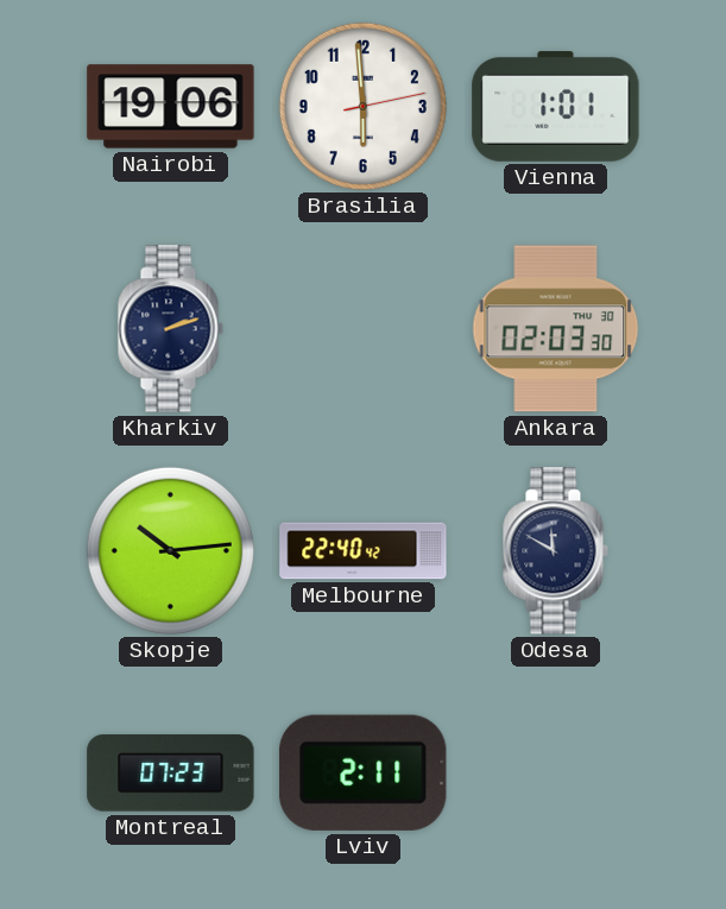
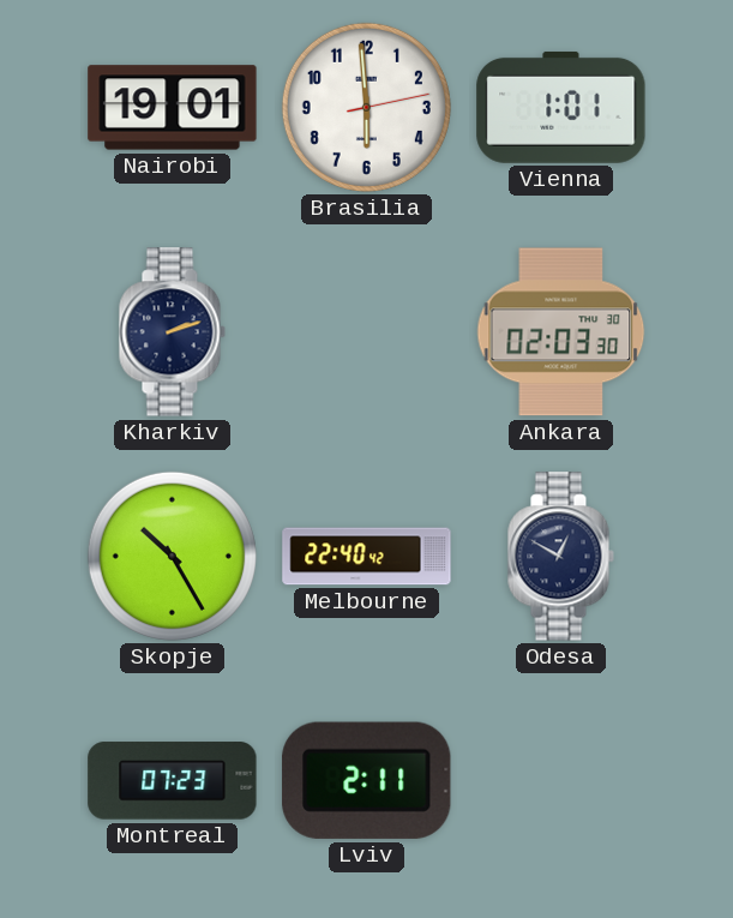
Nairobi: 19:06 -> 19:01
Skopje: 10:14 -> 10:25
Odesa: 11:50 -> 12:50
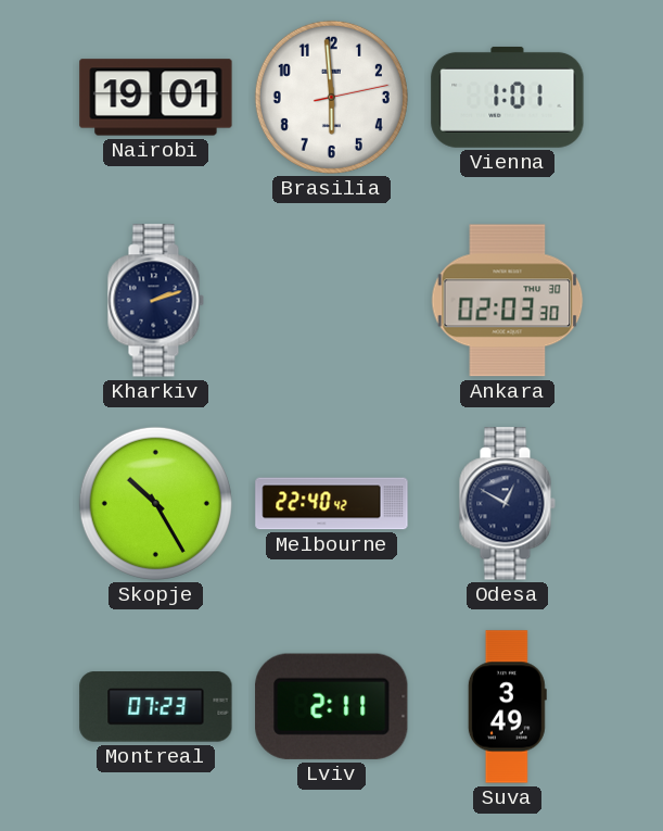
Suva: none -> 3:49
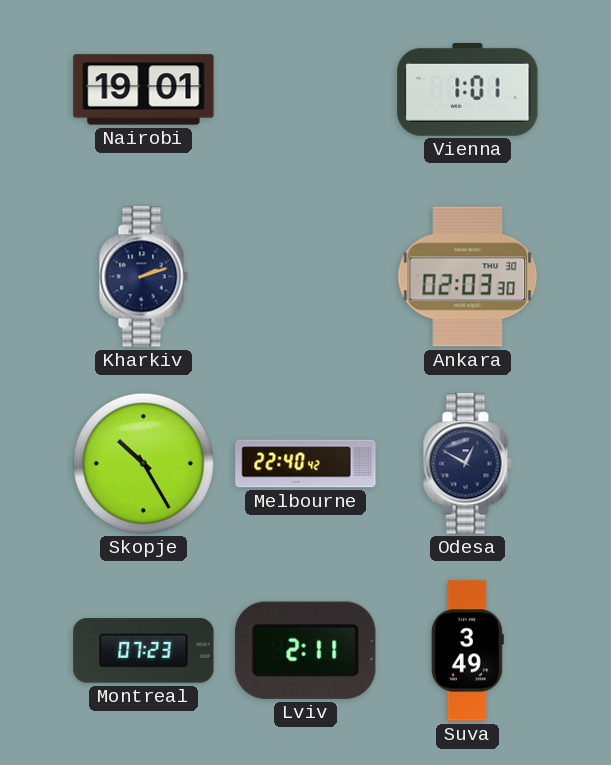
Brasilia: 5:59 -> none
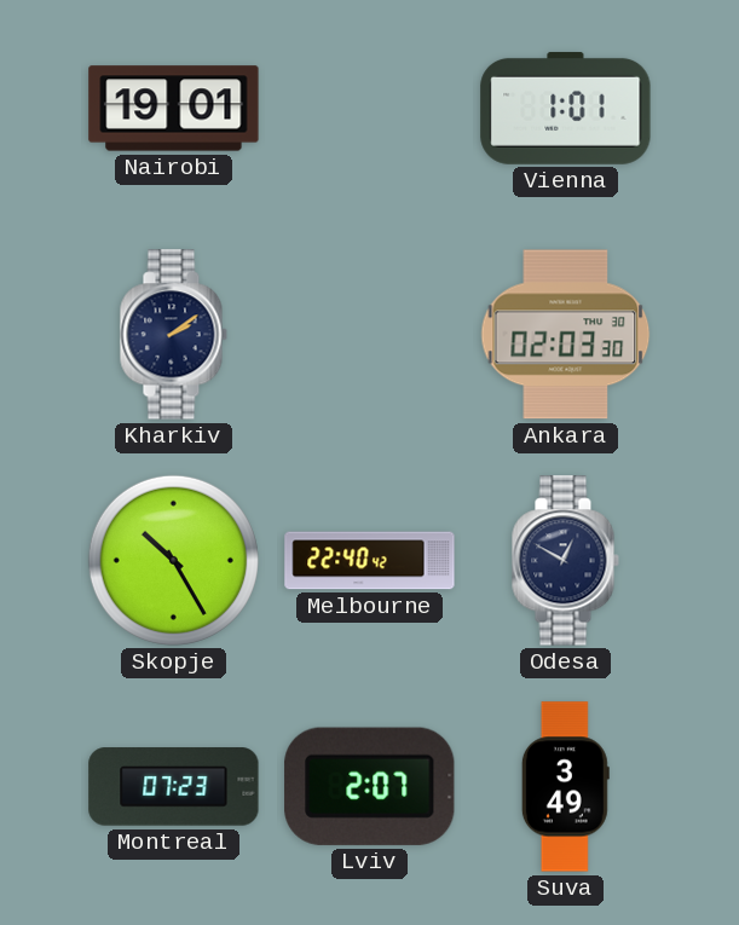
Kharkiv: 2:12 -> 2:09
Lviv: 2:11 -> 2:07
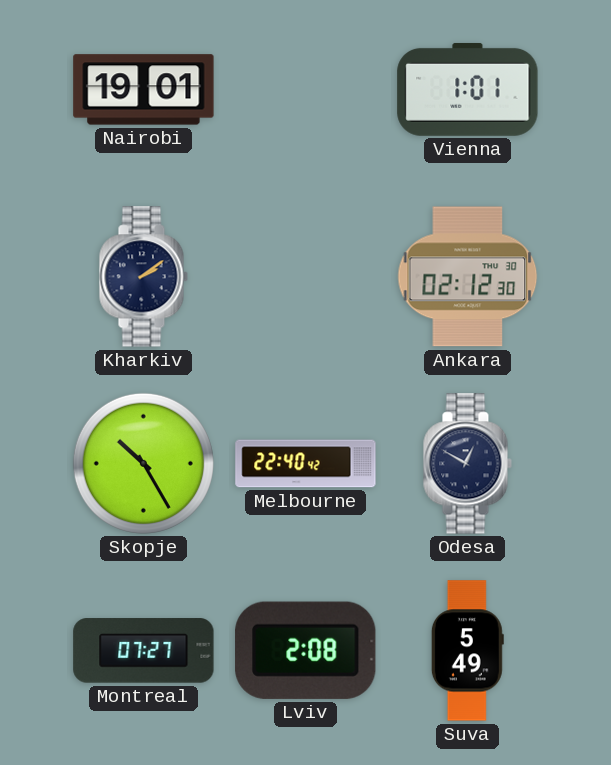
Ankara: 02:03 -> 02:12
Montreal: 07:23 -> 07:27
Lviv: 2:07 -> 2:08
Suva: 3:49 -> 5:49
